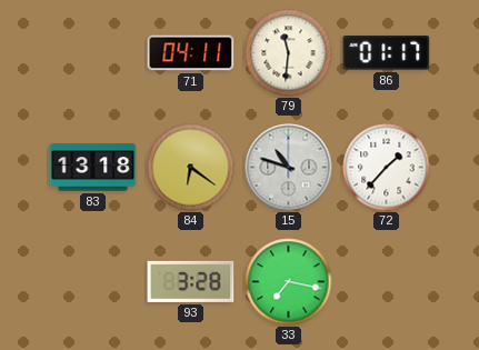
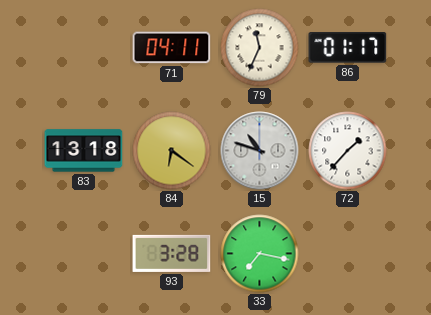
79: 11:31 -> 11:34
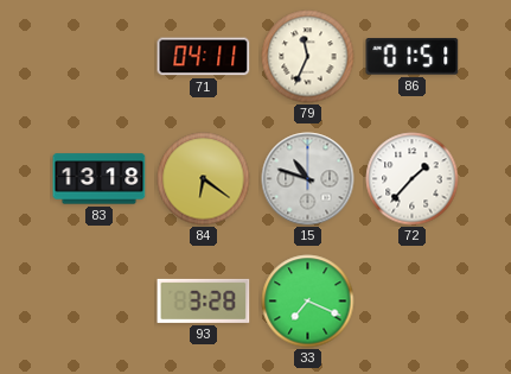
86: 01:17 -> 01:51
33: 7:17 -> 7:19
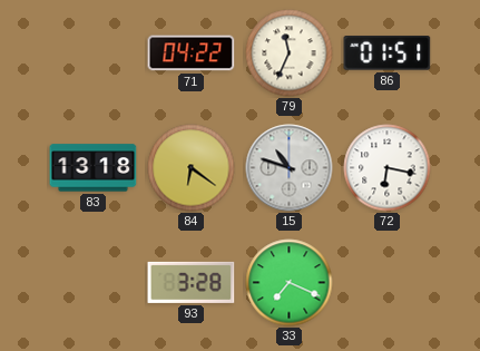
71: 04:11 -> 04:22
72: 1:37 -> 6:17
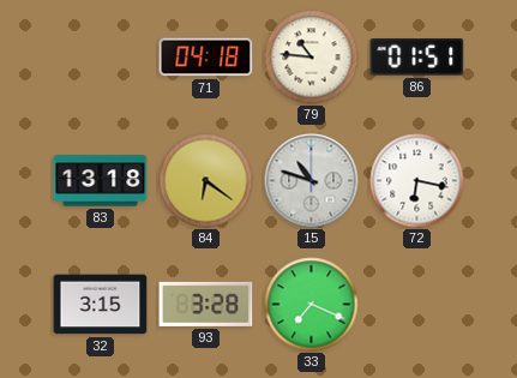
71: 04:22 -> 04:18
79: 11:34 -> 10:46
32: none -> 3:15
